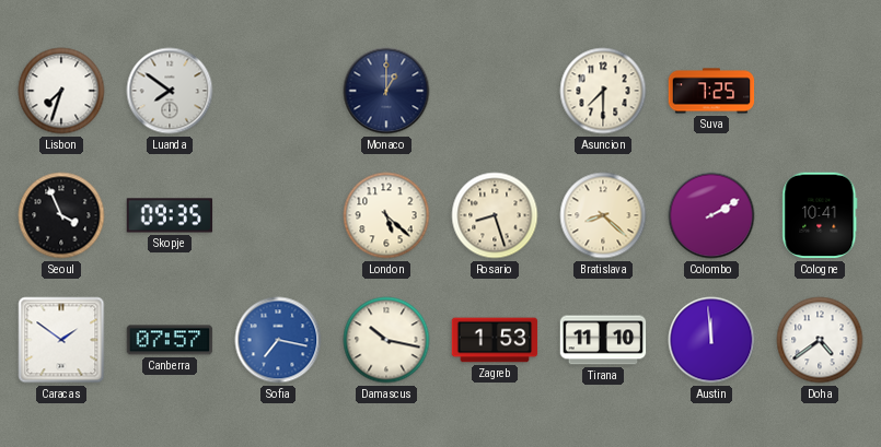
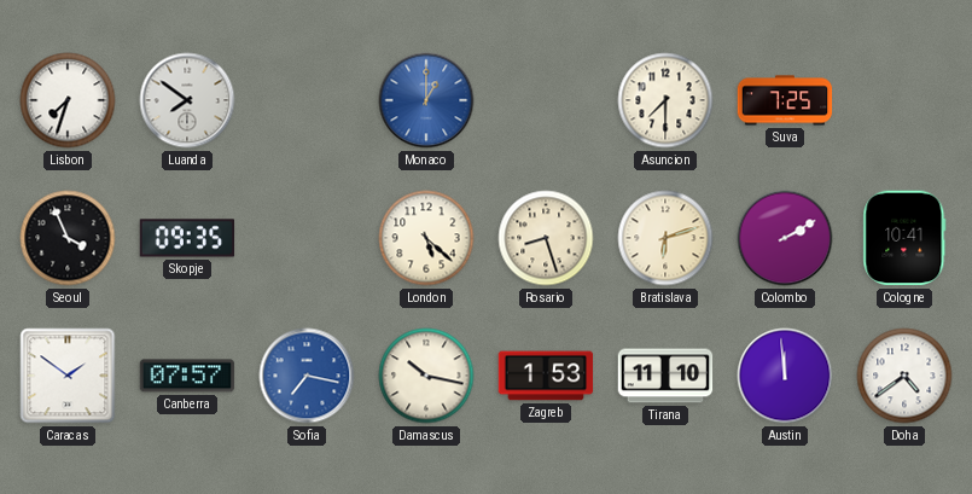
Monaco dial: navy -> blue
Bratislava: 8:22 -> 6:12
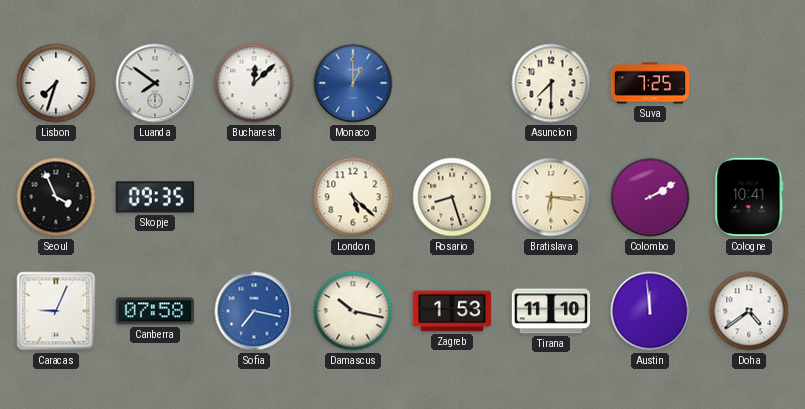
Bucharest: none -> 12:08
Bratislava: 6:12 -> 6:16
Caracas: 1:51 -> 9:04
Canberra: 07:57 -> 07:58
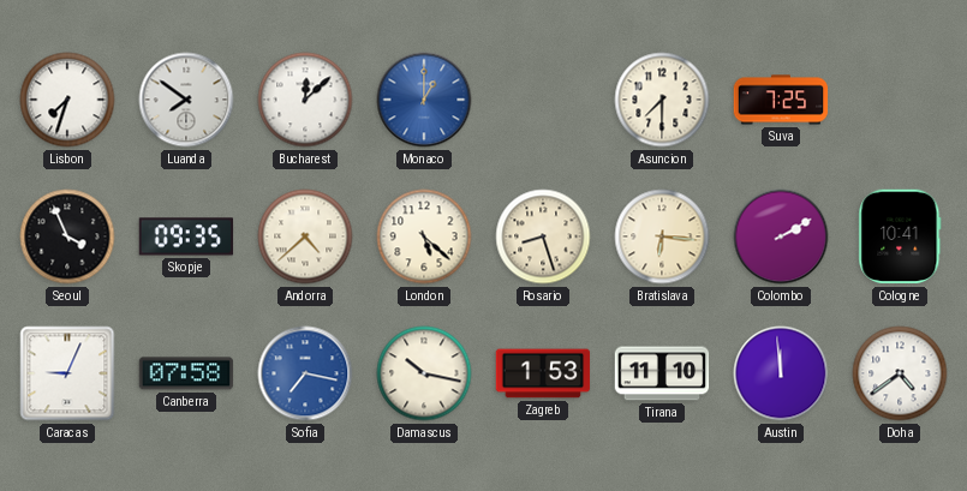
Andorra: none -> 4:38
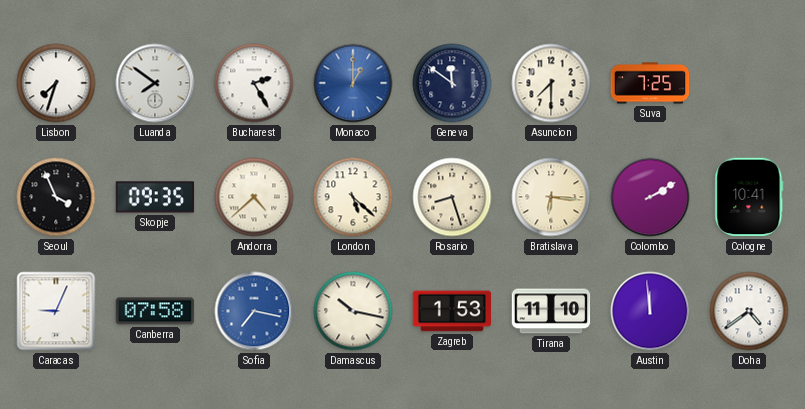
Bucharest: 12:08 -> 2:25
Geneva: none -> 11:51
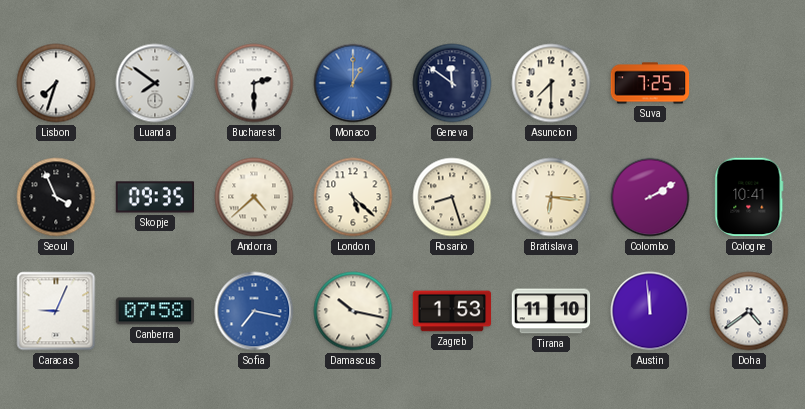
Bucharest: 2:25 -> 2:30
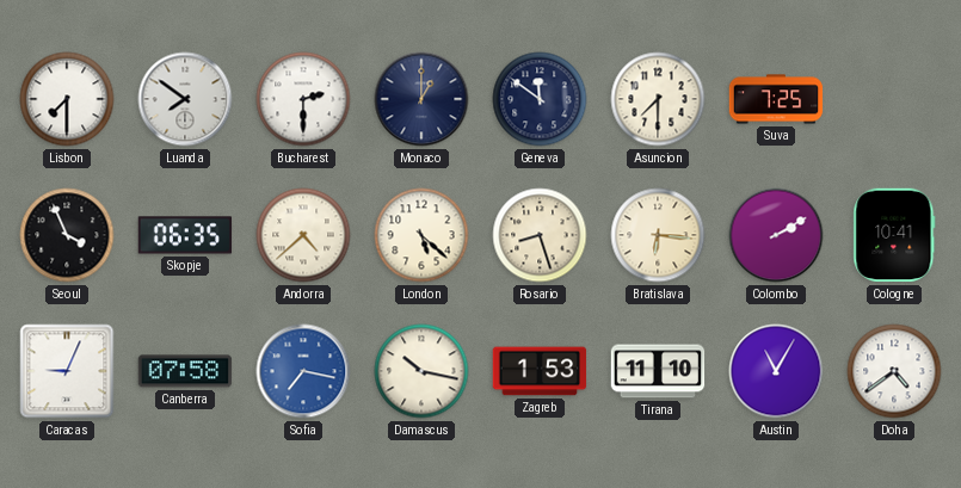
Lisbon: 7:33 -> 7:30
Monaco dial: blue -> navy
Skopje: 09:35 -> 06:35
Austin: 11:59 -> 11:05
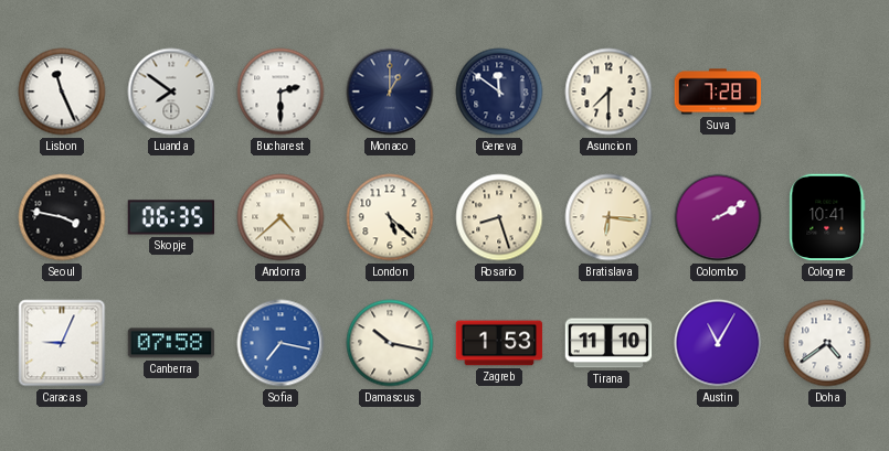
Lisbon: 7:30 -> 11:26
Suva: 7:25 -> 7:28
Seoul: 3:56 -> 3:47
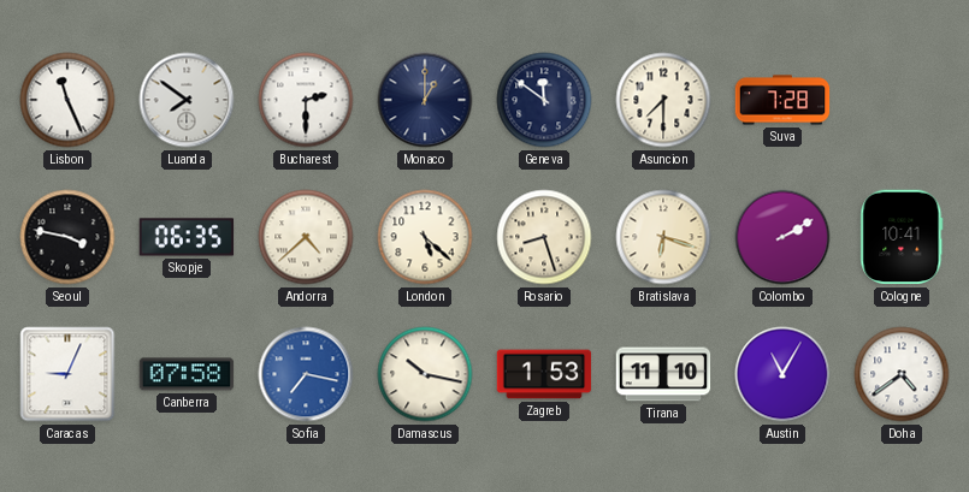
Bratislava: 6:16 -> 6:18
